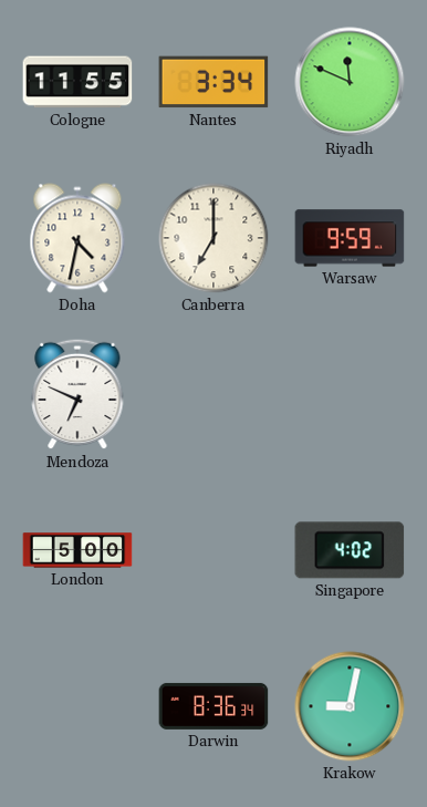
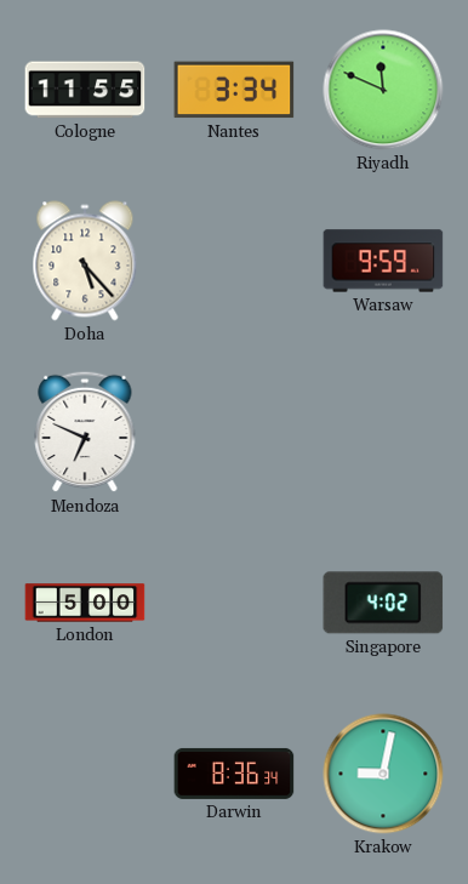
Doha: 4:32 -> 5:23
Canberra: 7:00 -> none
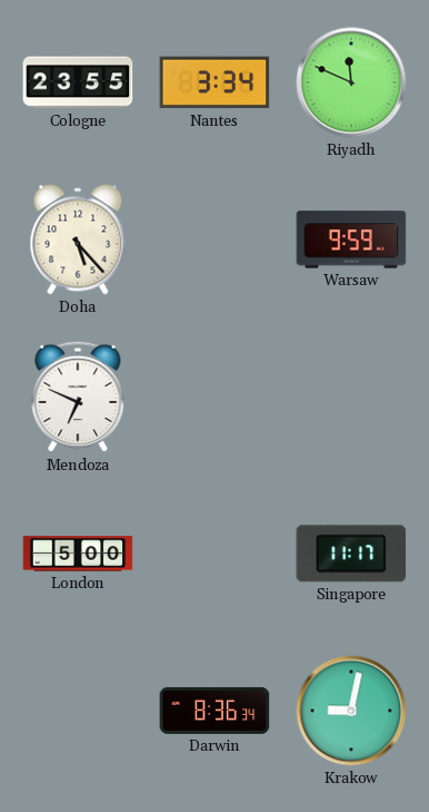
Cologne: 11:55 -> 23:55
Singapore: 4:02 -> 11:17
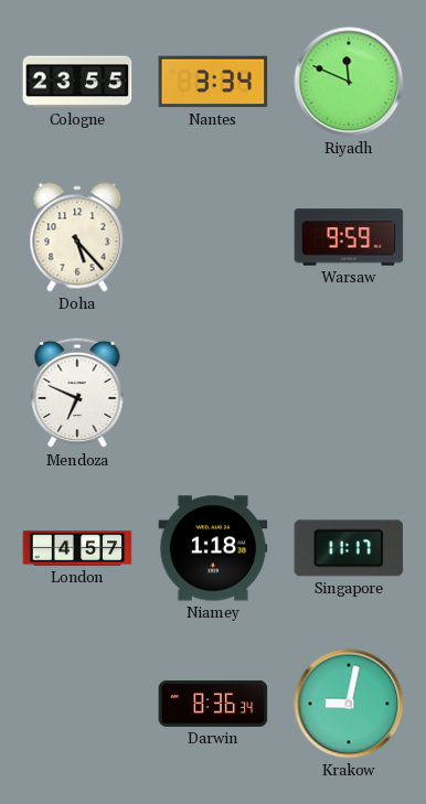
London: 5:00 -> 4:57
Niamey: none -> 1:18
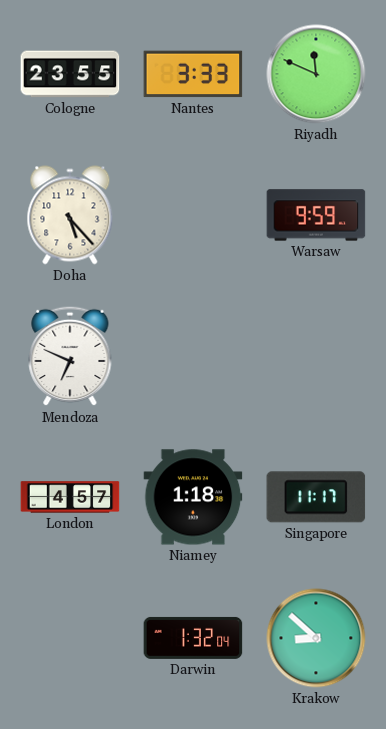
Nantes: 3:34 -> 3:33
Darwin: 8:36 -> 1:32
Krakow: 9:02 -> 8:52
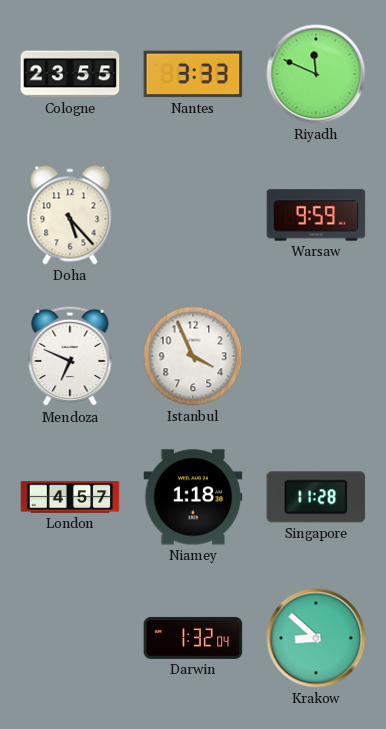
Istanbul: none -> 3:56
Singapore: 11:17 -> 11:28
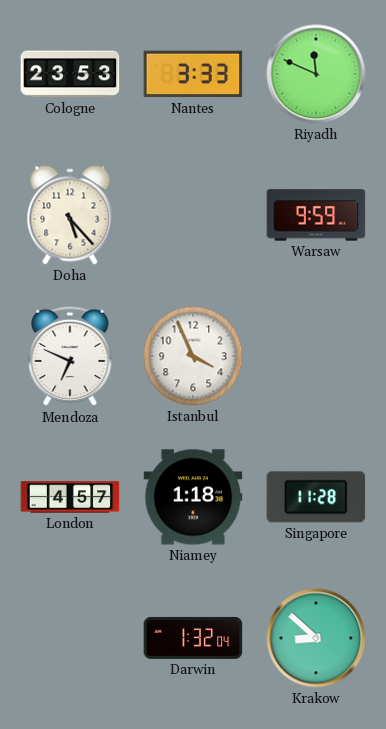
Cologne: 23:55 -> 23:53
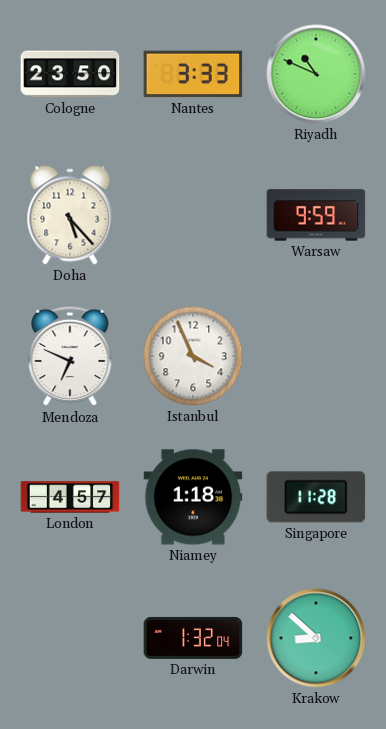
Cologne: 23:53 -> 23:50
Riyadh: 11:49 -> 10:49
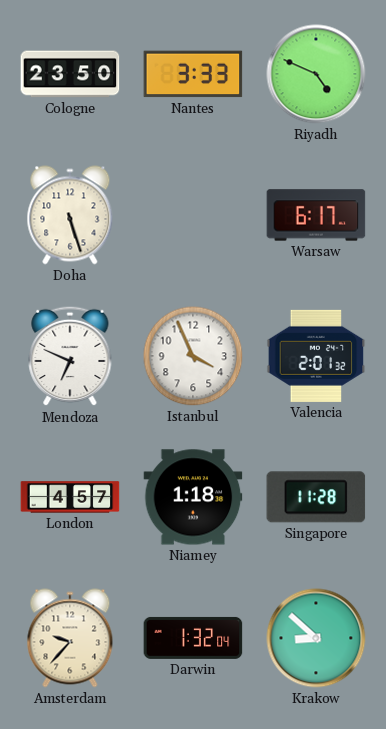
Riyadh: 10:49 -> 4:49
Doha: 5:23 -> 5:27
Warsaw: 9:59 -> 6:17
Valencia: none -> 2:01
Amsterdam: none -> 9:37
